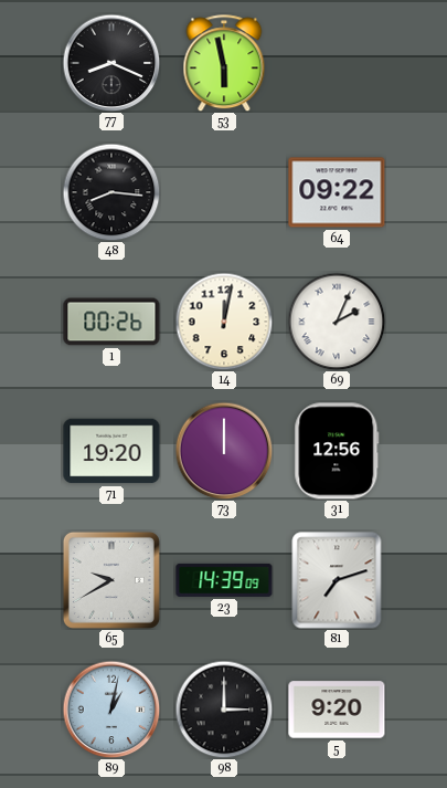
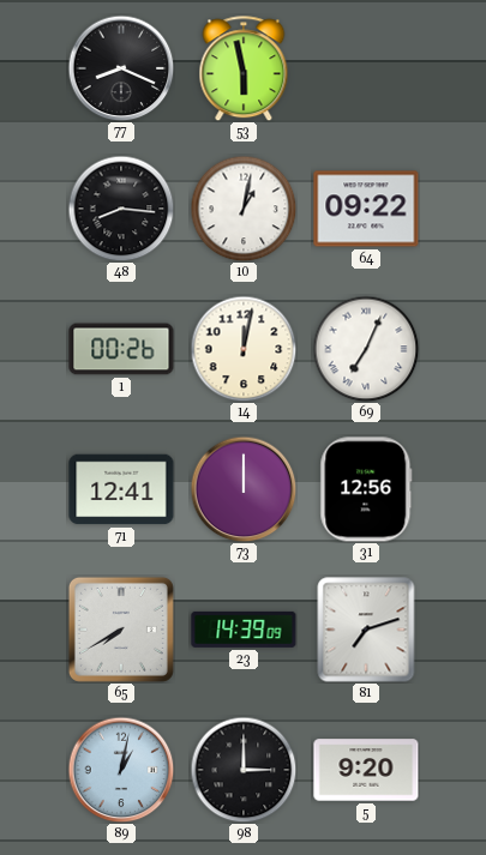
10: none -> 1:02
69: 2:04 -> 7:04
71: 19:20 -> 12:41
65: 9:40 -> 7:40
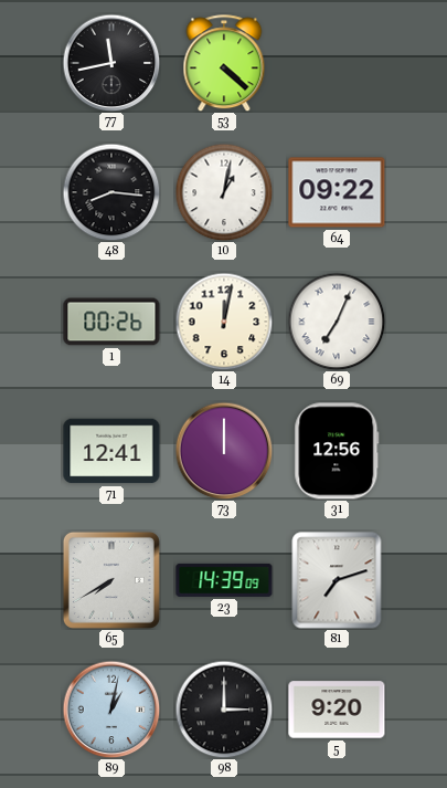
77: 8:19 -> 11:43
53: 5:58 -> 4:22
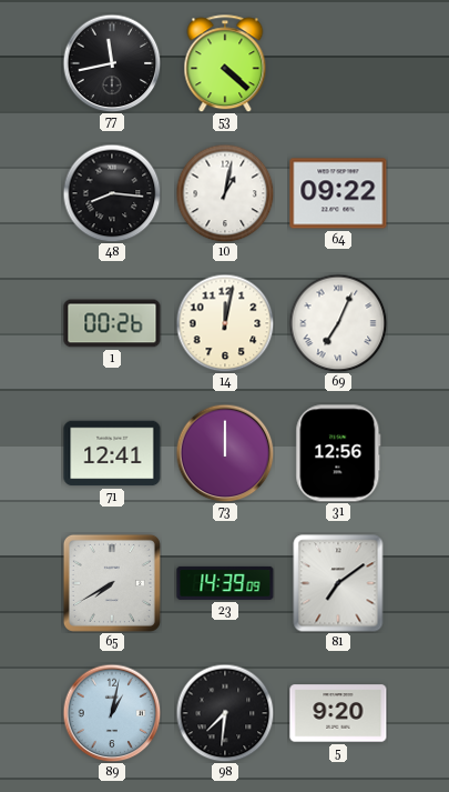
81: 7:12 -> 7:09
98: 3:00 -> 7:31
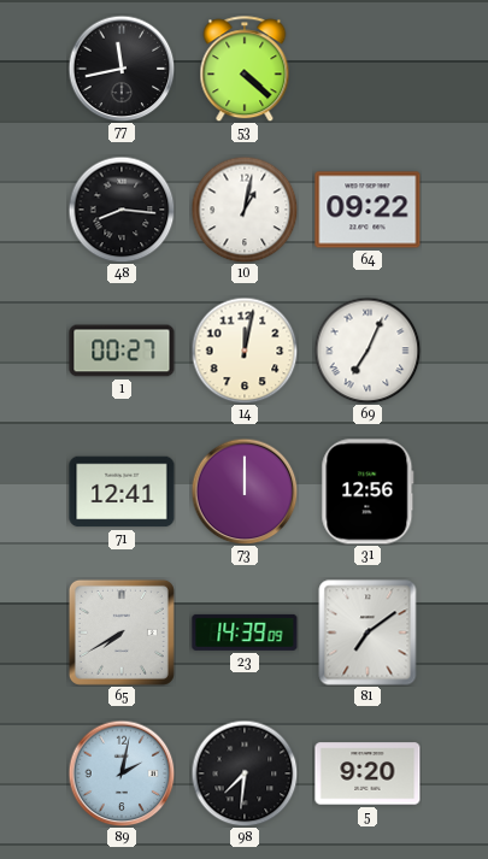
1: 00:26 -> 00:27
89: 1:02 -> 2:02
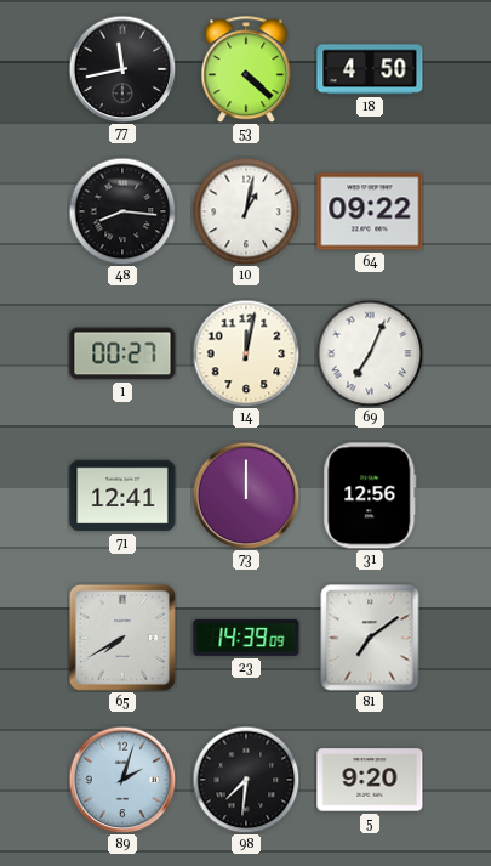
18: none -> 4:50
89: 2:02 -> 2:03
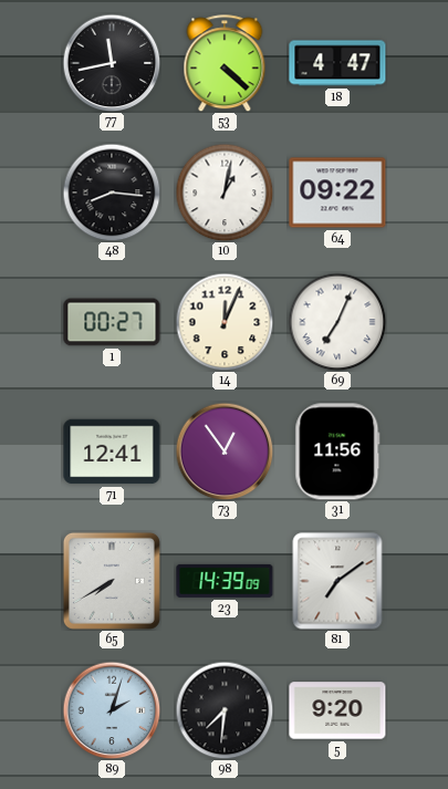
18: 4:50 -> 4:47
14: 12:02 -> 12:04
73: 12:00 -> 12:54
31: 12:56 -> 11:56
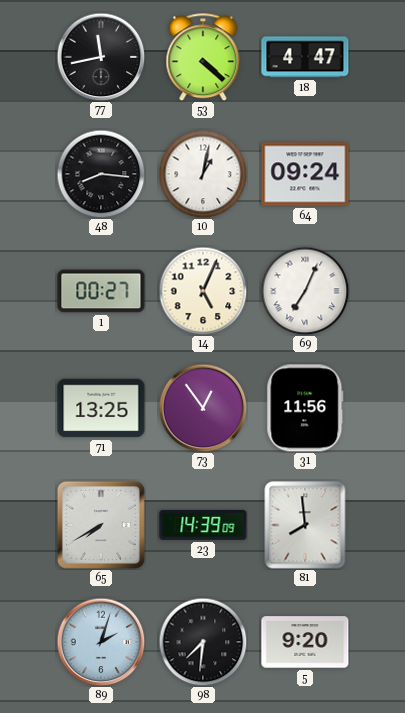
64: 09:22 -> 09:24
14: 12:04 -> 5:04
71: 12:41 -> 13:25
81: 7:09 -> 7:59
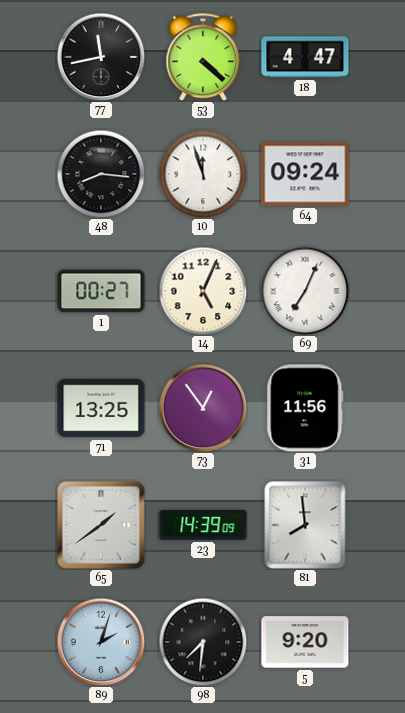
10: 1:02 -> 11:57
65: 7:40 -> 1:39
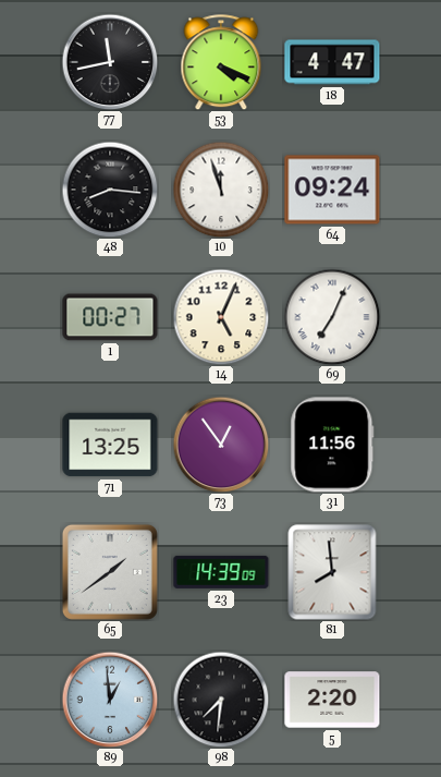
53: 4:22 -> 4:19
89: 2:03 -> 12:59
5: 9:20 -> 2:20
